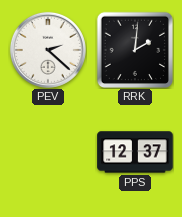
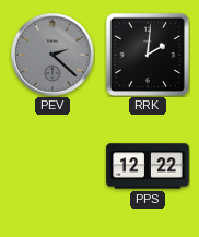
PEV dial: white -> grey
PPS: 12:37 -> 12:22
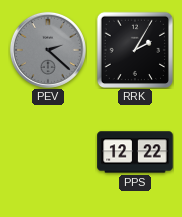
RRK: 2:01 -> 2:05
